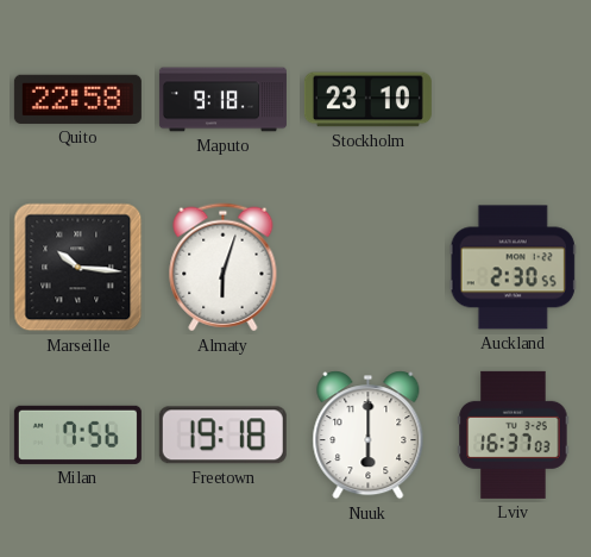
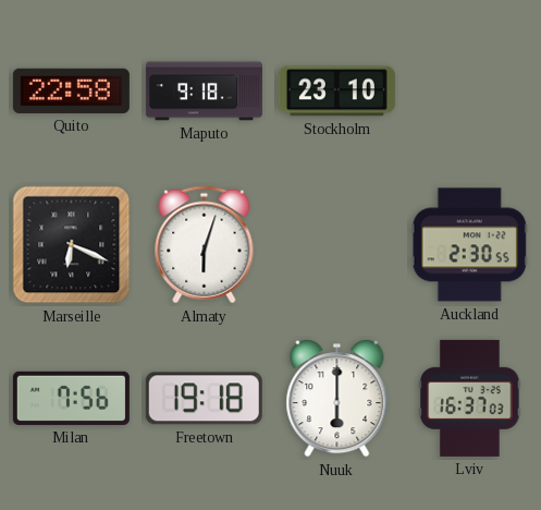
Marseille: 10:16 -> 6:19
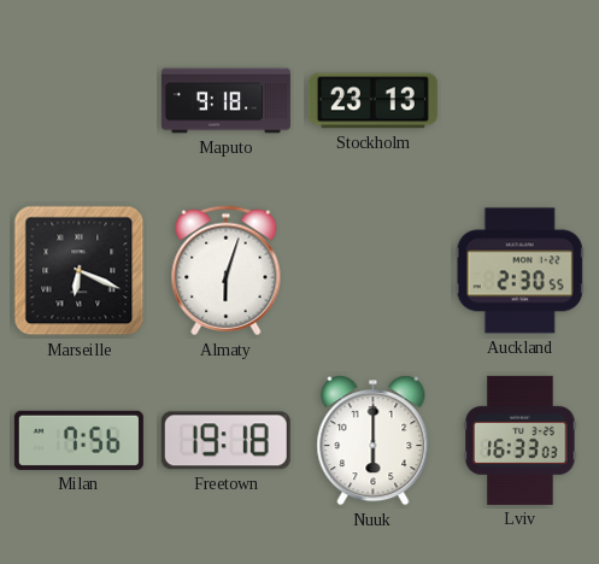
Quito: 22:58 -> none
Stockholm: 23:10 -> 23:13
Lviv: 16:37 -> 16:33
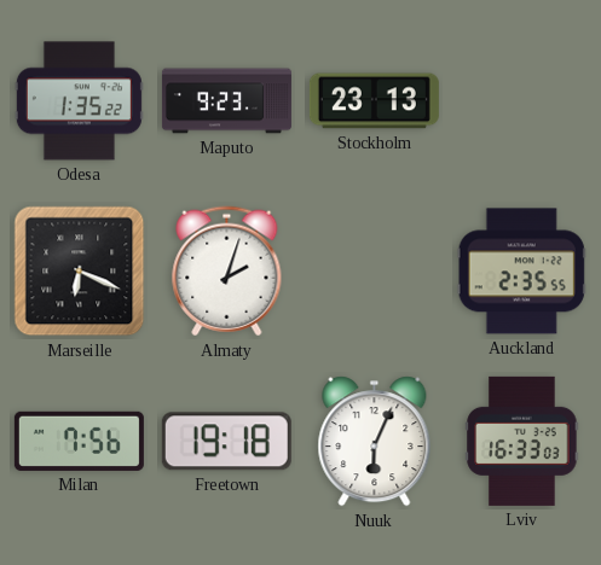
Odesa: none -> 1:35
Maputo: 9:18 -> 9:23
Almaty: 6:03 -> 2:03
Auckland: 2:30 -> 2:35
Nuuk: 6:00 -> 6:04
